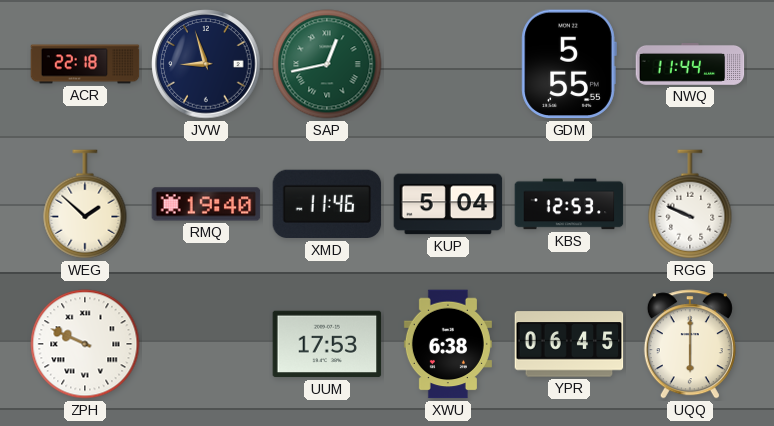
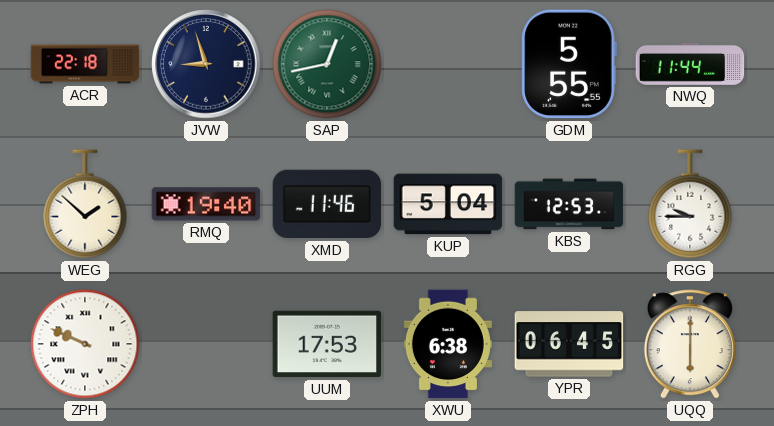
RGG: 9:49 -> 9:45
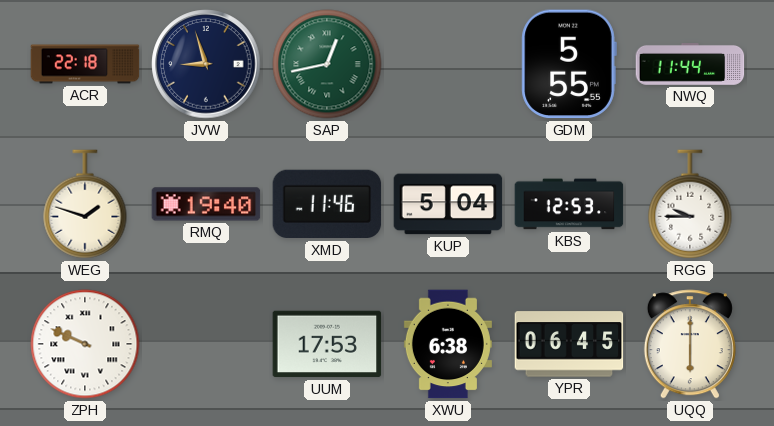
WEG: 1:52 -> 1:48
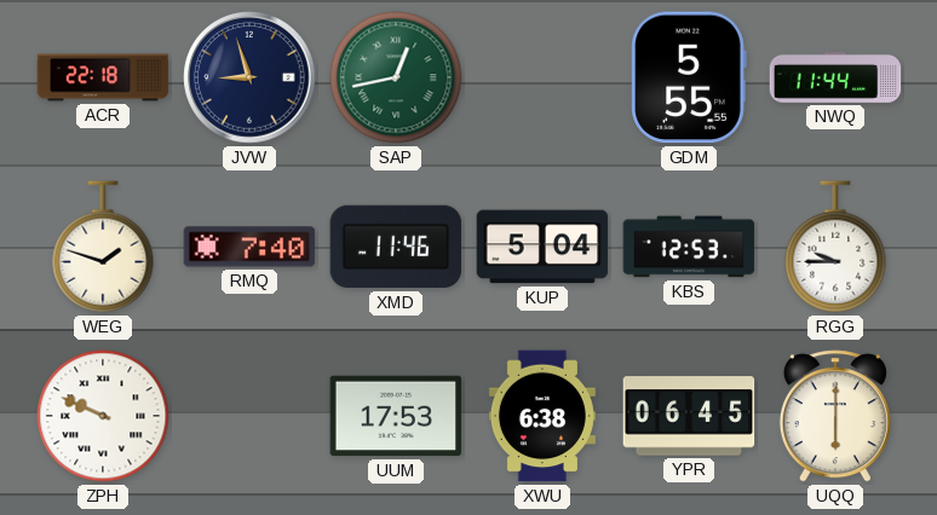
RMQ: 19:40 -> 7:40
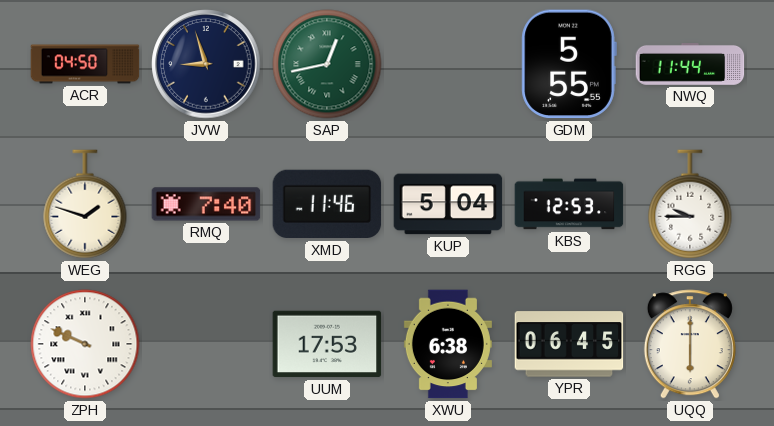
ACR: 22:18 -> 04:50
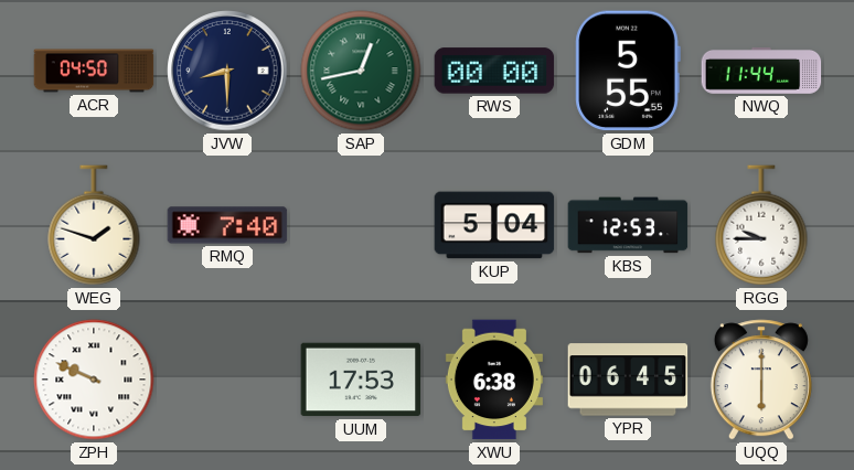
JVW: 8:57 -> 8:30
RWS: none -> 00:00
XMD: 11:46 -> none
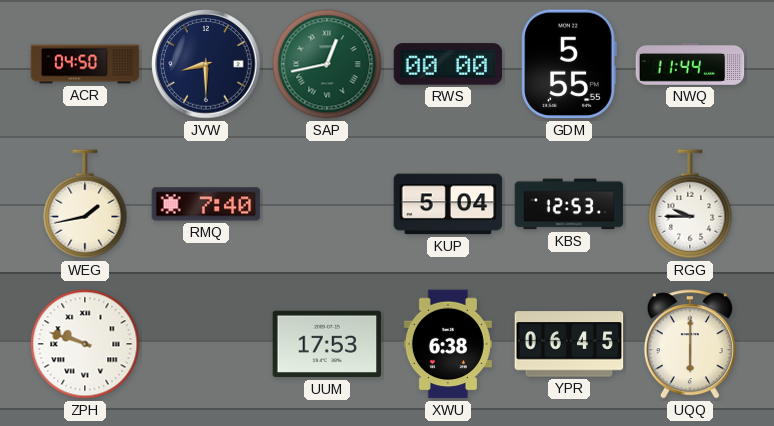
WEG: 1:48 -> 1:43
ZPH: 9:49 -> 9:48
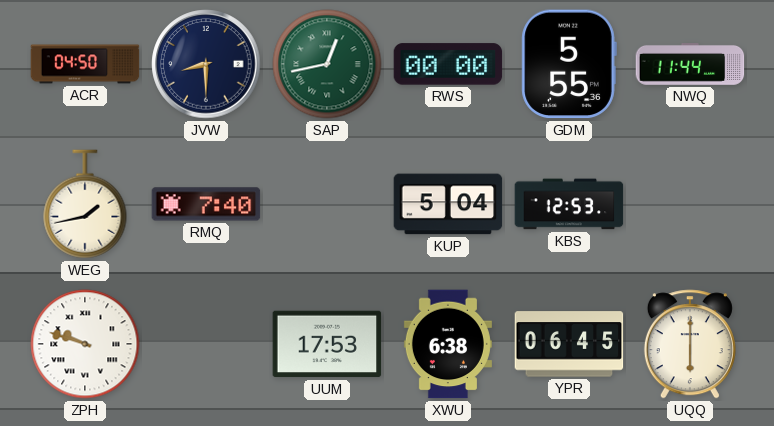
GDM: 5:55:55 -> 5:55:36
RGG: 9:45 -> none
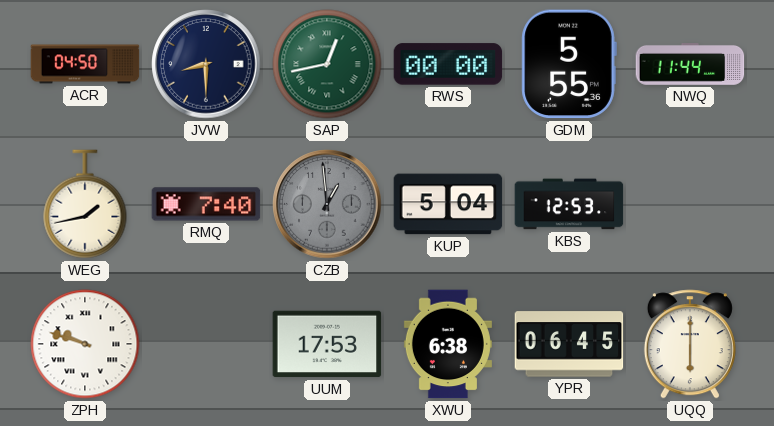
CZB: none -> 12:59
